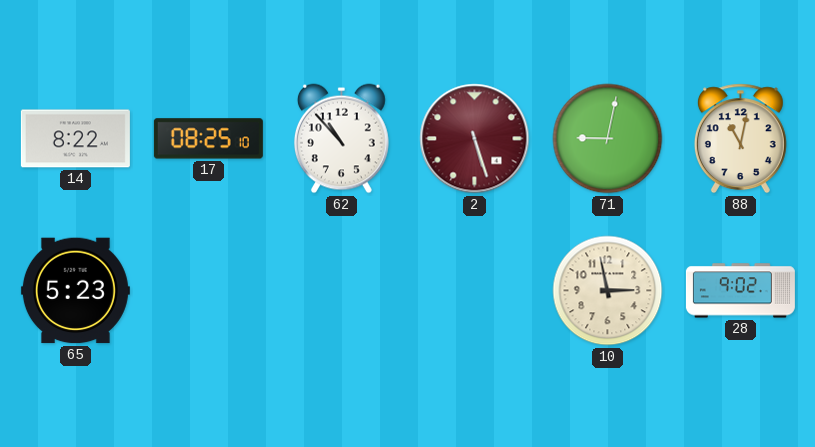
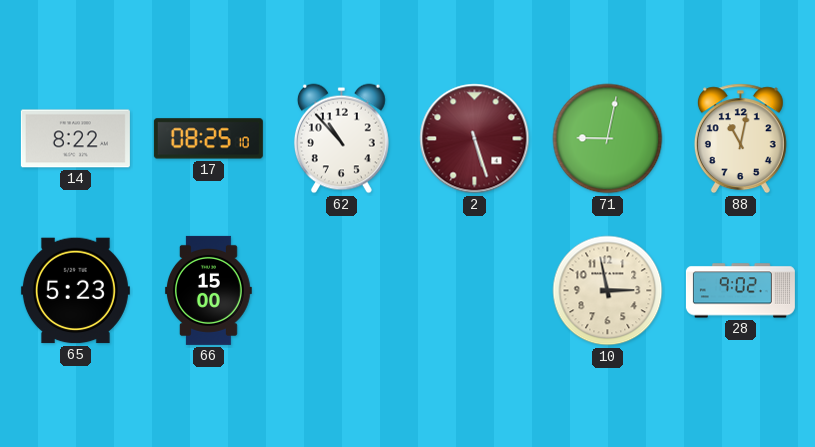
66: none -> 15:00
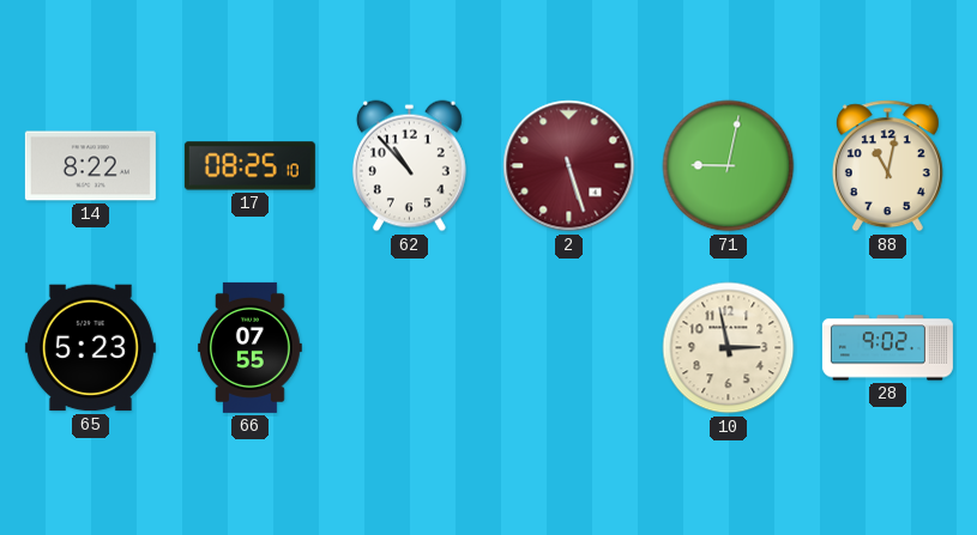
66: 15:00 -> 07:55
